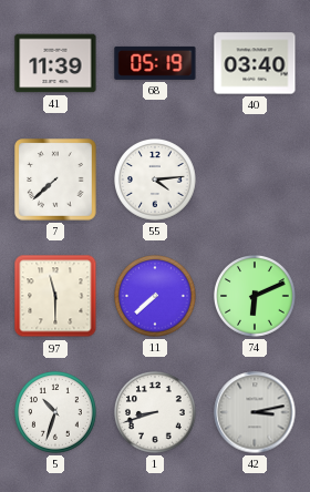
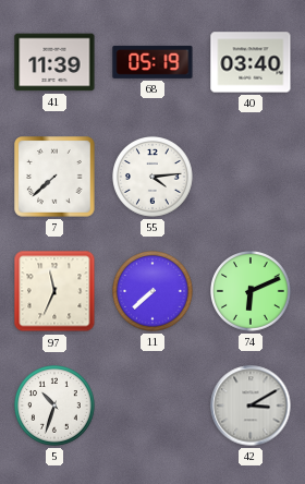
97: 11:30 -> 11:34
1: 8:42 -> none
42: 3:13 -> 3:10
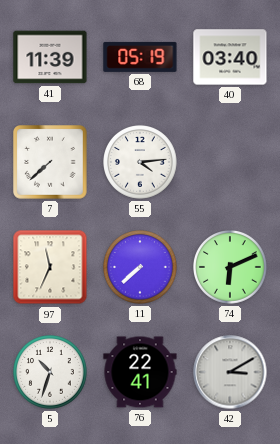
76: none -> 22:41
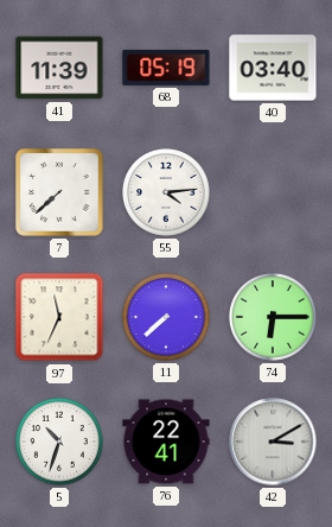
74: 6:11 -> 6:15
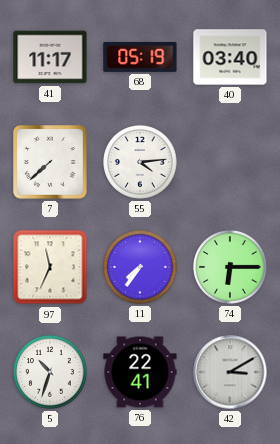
41: 11:39 -> 11:17
11: 7:38 -> 7:36
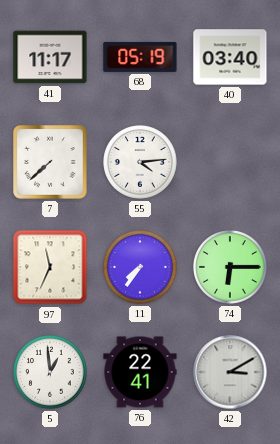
5: 10:33 -> 12:59
